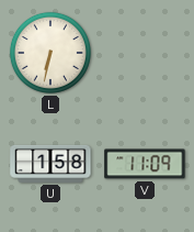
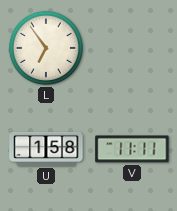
L: 6:32 -> 6:54
V: 11:09 -> 11:11
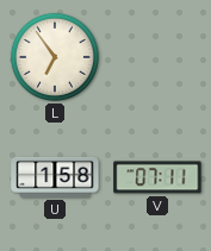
V: 11:11 -> 07:11
